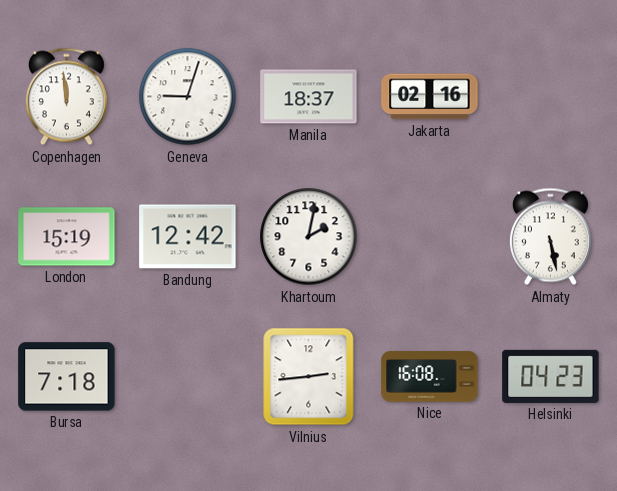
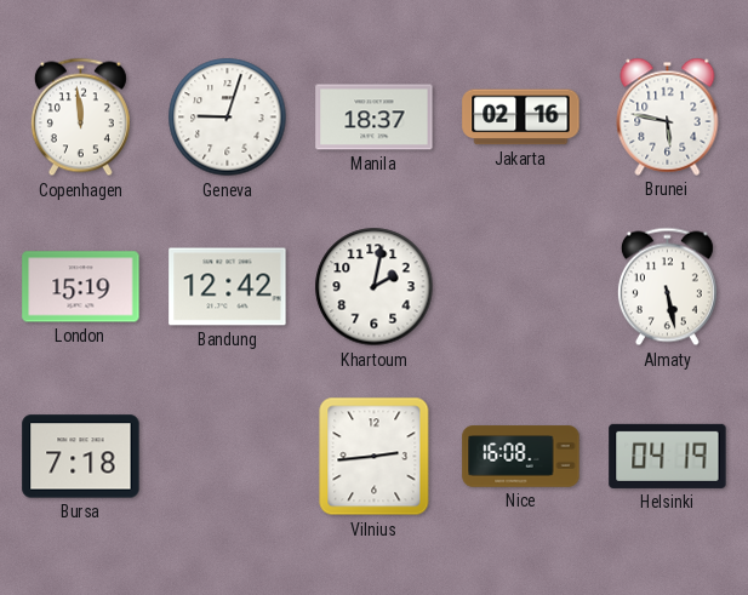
Brunei: none -> 5:47
Helsinki: 04:23 -> 04:19
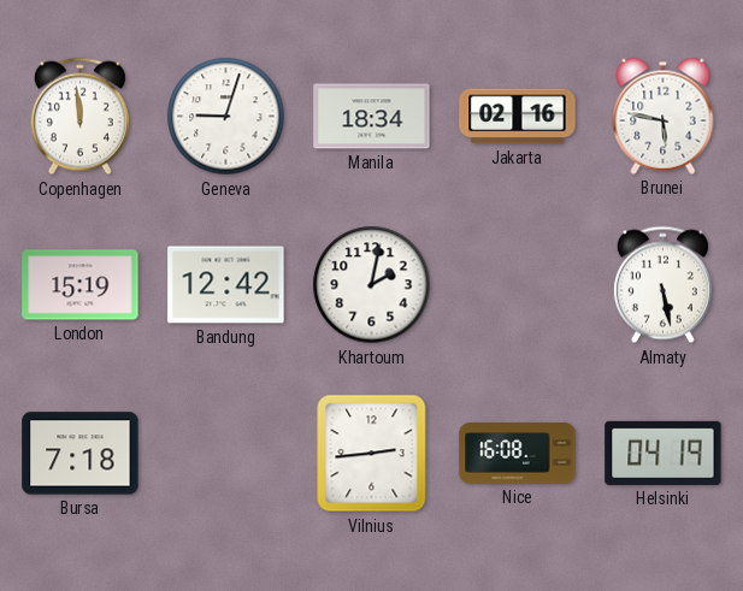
Manila: 18:37 -> 18:34
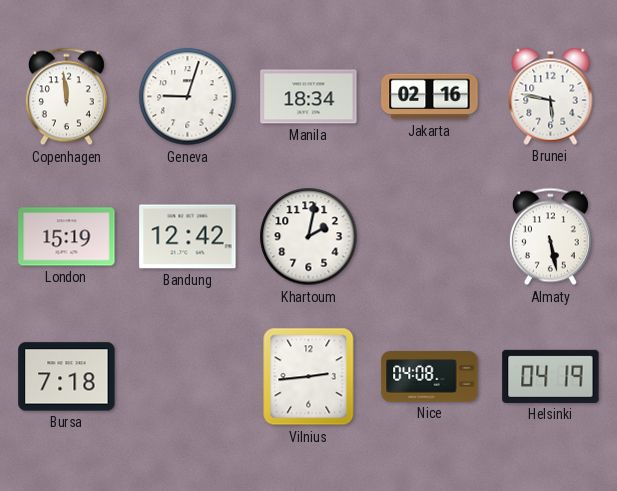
Nice: 16:08 -> 04:08
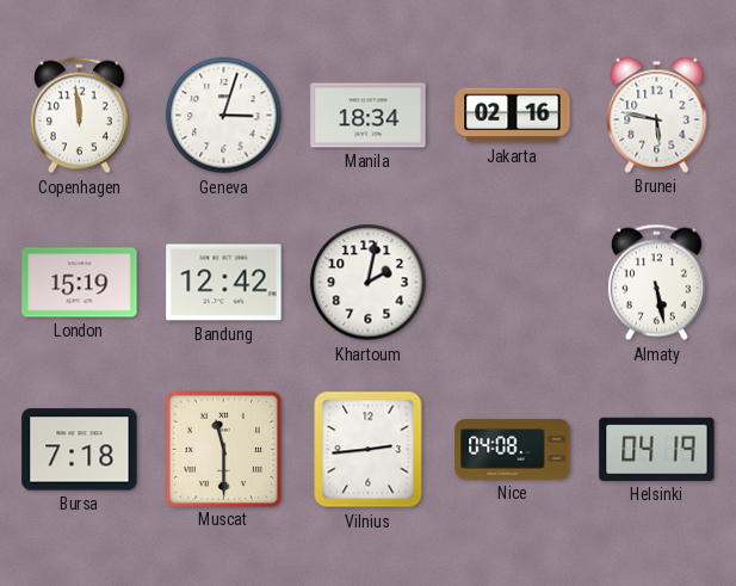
Geneva: 9:03 -> 3:03
Muscat: none -> 11:30
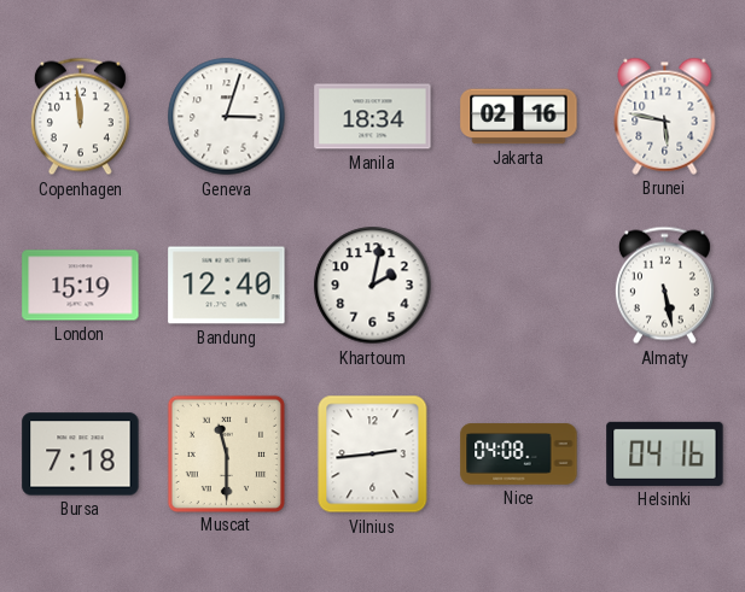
Bandung: 12:42 -> 12:40
Helsinki: 04:19 -> 04:16
